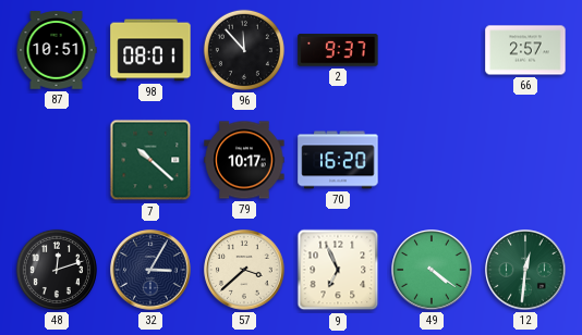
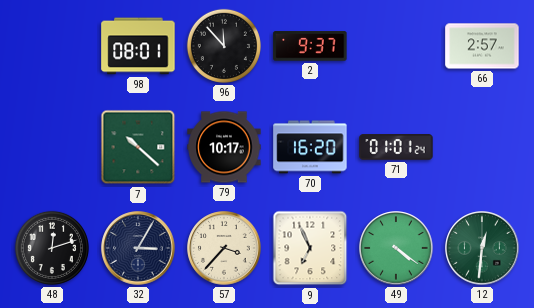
87: 10:51 -> none
71: none -> 01:01
57: 3:38 -> 3:37
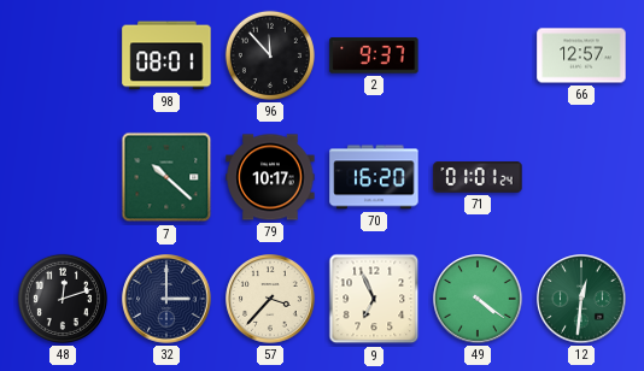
66: 2:57 -> 12:57
32: 3:05 -> 3:00
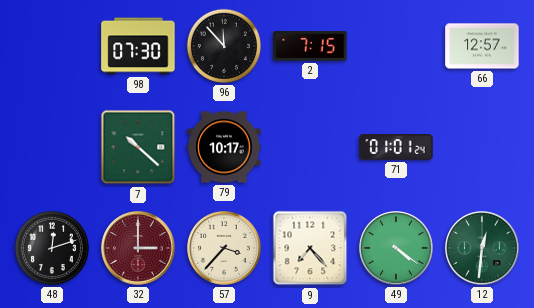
98: 08:01 -> 07:30
2: 9:37 -> 7:15
70: 16:20 -> none
32 dial: navy -> burgundy
9: 6:56 -> 7:23
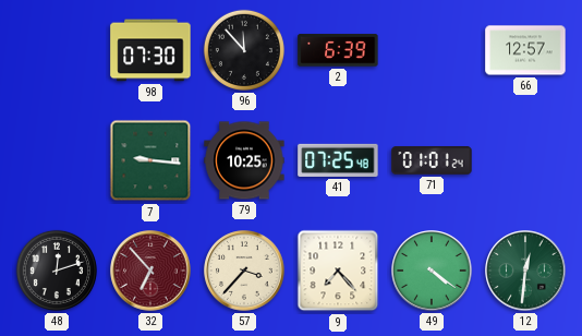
2: 7:15 -> 6:39
7: 10:22 -> 9:16
79: 10:17 -> 10:25
41: none -> 07:25
32: 3:00 -> 6:53
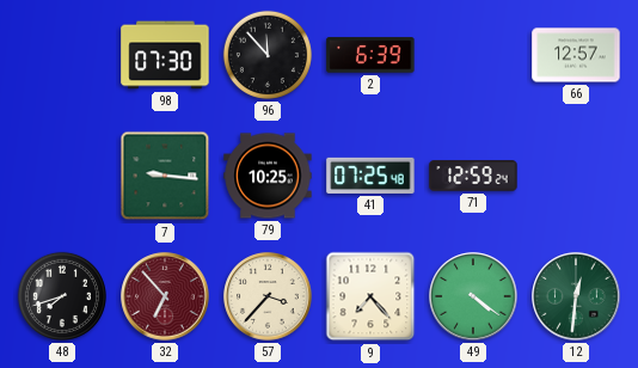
71: 01:01 -> 12:59
48: 12:12 -> 7:42
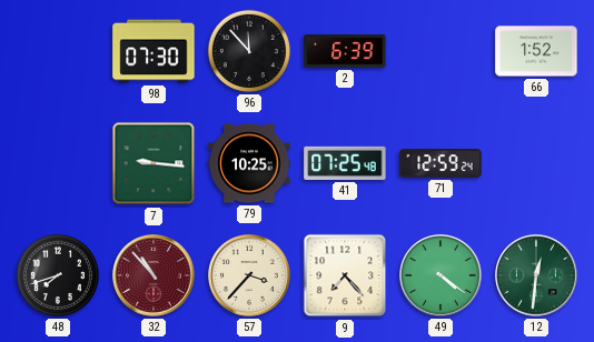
66: 12:57 -> 1:52
32: 6:53 -> 10:53
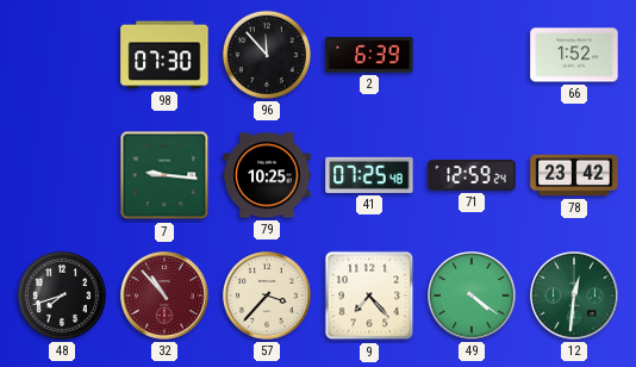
78: none -> 23:42
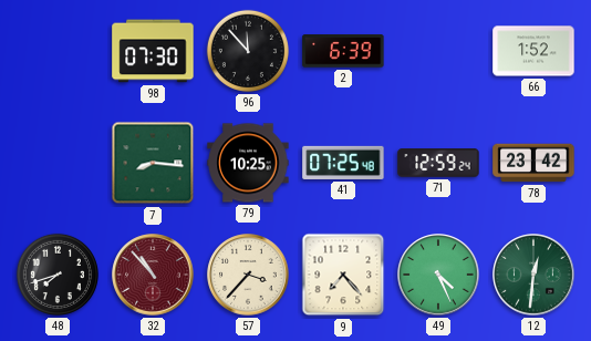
7: 9:16 -> 8:16
49: 4:21 -> 4:26
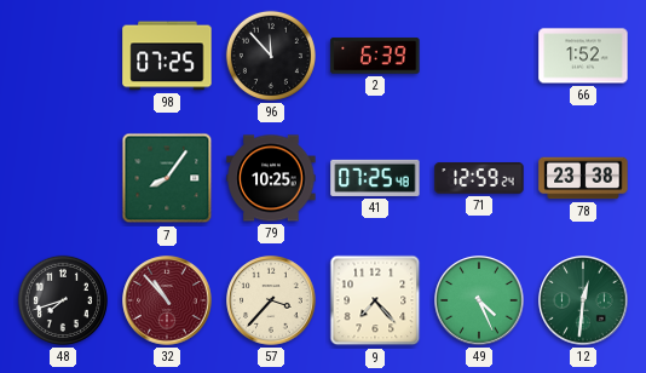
98: 07:30 -> 07:25
7: 8:16 -> 8:06
78: 23:42 -> 23:38
